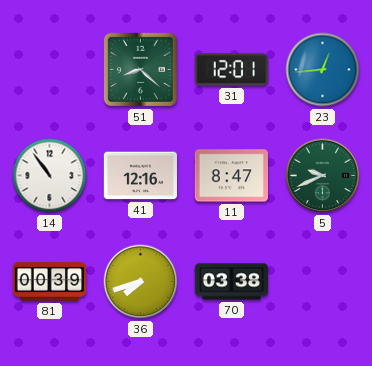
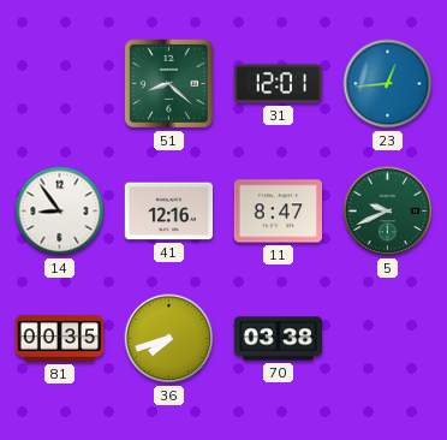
14: 10:54 -> 8:54
81: 00:39 -> 00:35
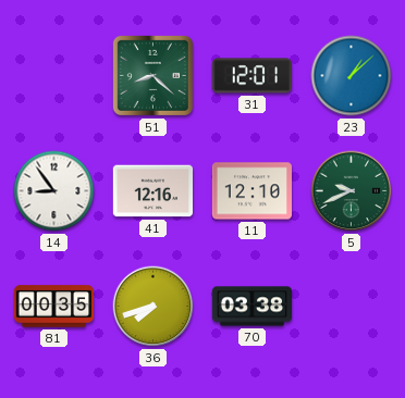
23: 12:44 -> 1:08
11: 8:47 -> 12:10
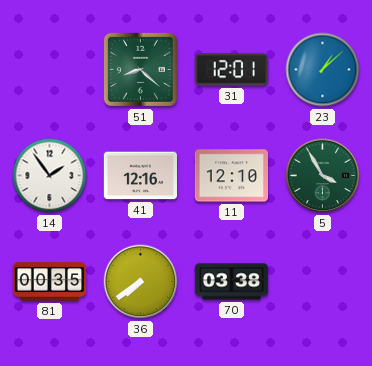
14: 8:54 -> 1:54
5: 9:41 -> 3:55
36: 7:42 -> 7:39
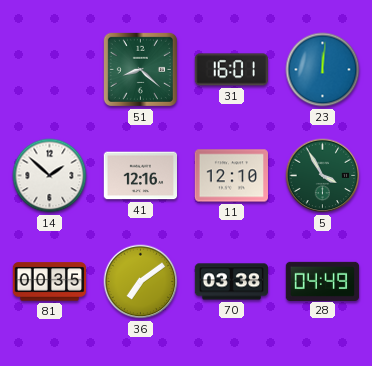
31: 12:01 -> 16:01
23: 1:08 -> 12:01
14: 1:54 -> 1:52
36: 7:39 -> 7:09
28: none -> 04:49
